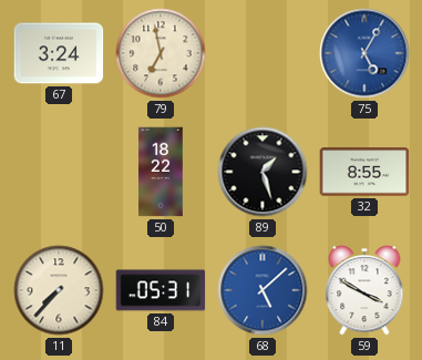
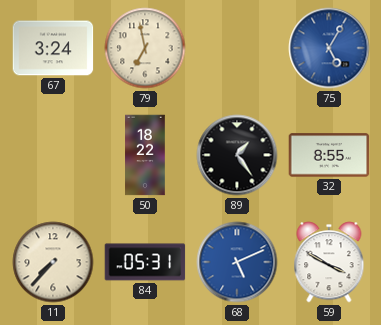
89: 1:27 -> 1:24
68: 5:08 -> 5:11
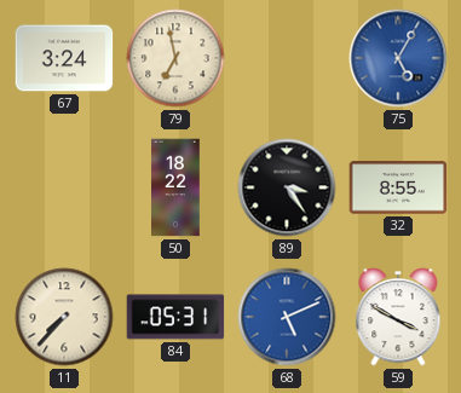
89: 1:24 -> 3:24
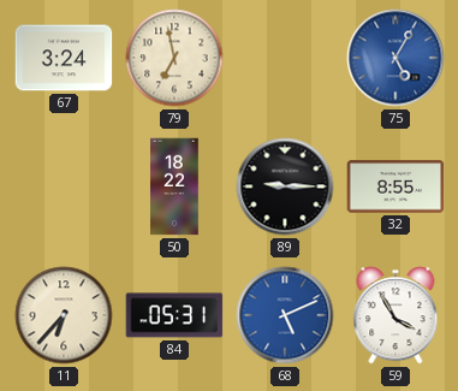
89: 3:24 -> 9:15
11: 7:37 -> 6:37
59: 3:50 -> 3:55
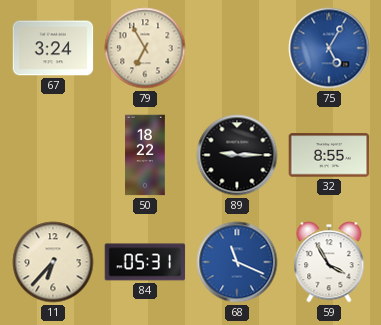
79: 6:58 -> 6:55
68: 5:11 -> 11:19
